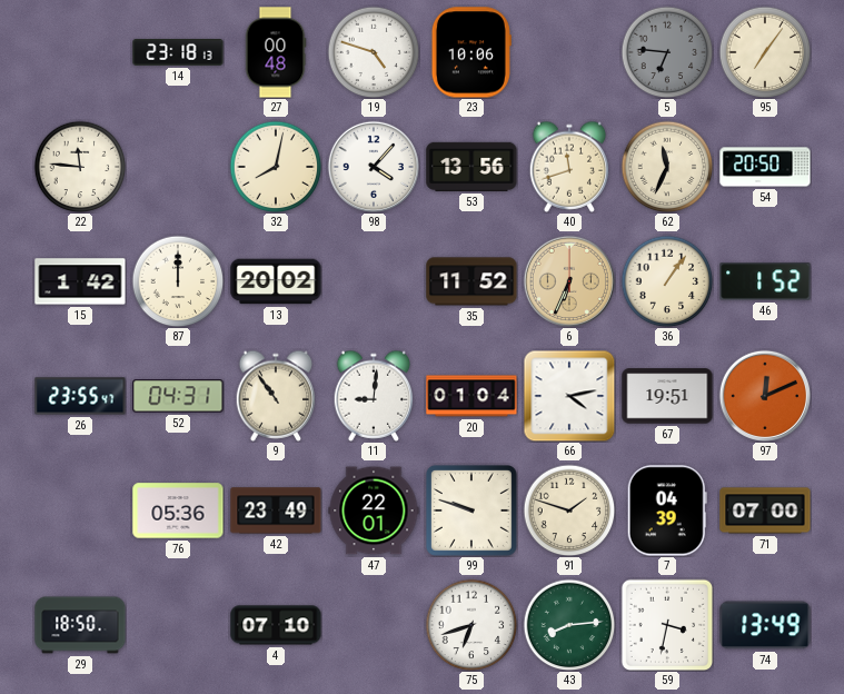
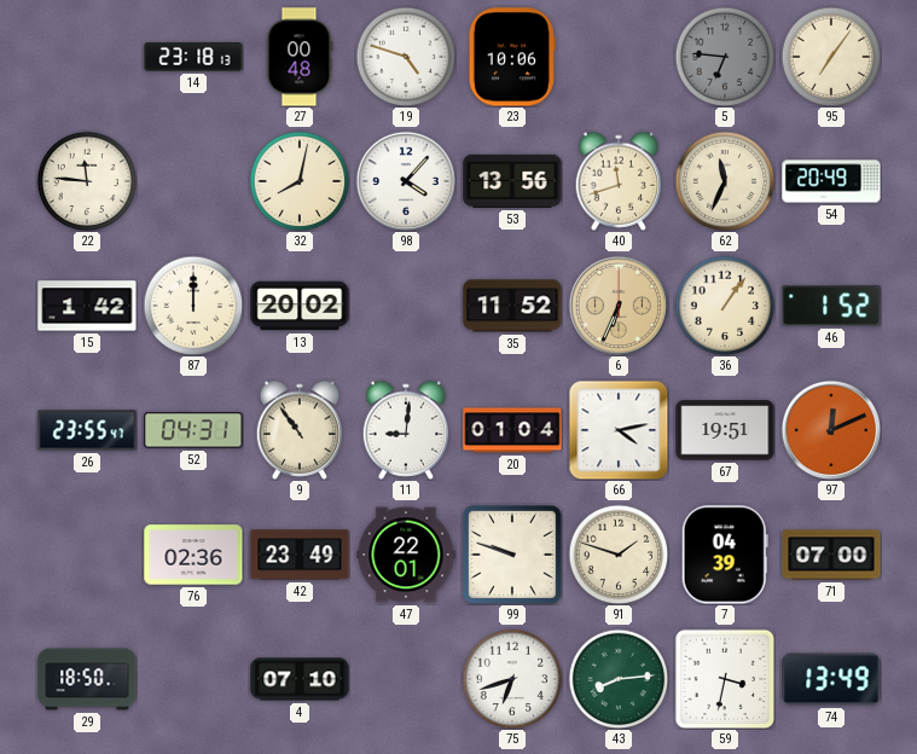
54: 20:50 -> 20:49
76: 05:36 -> 02:36
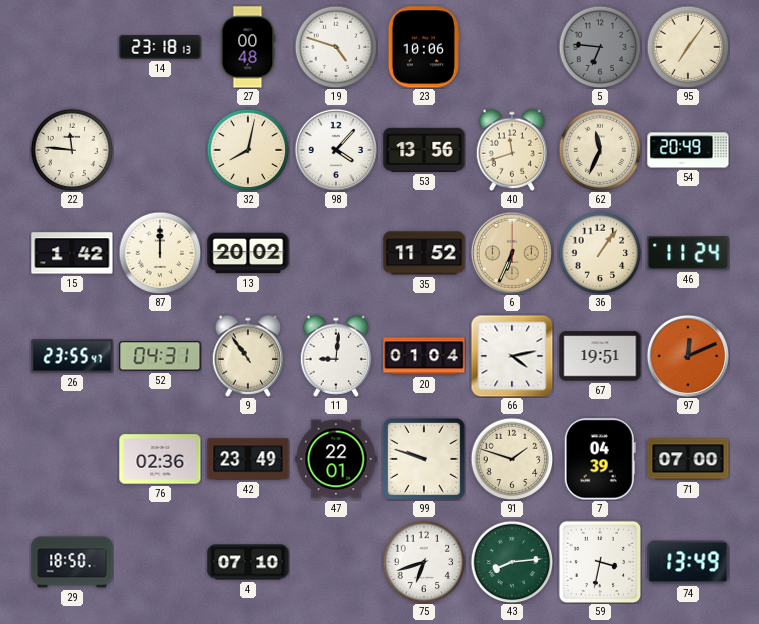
46: 1:52 -> 11:24
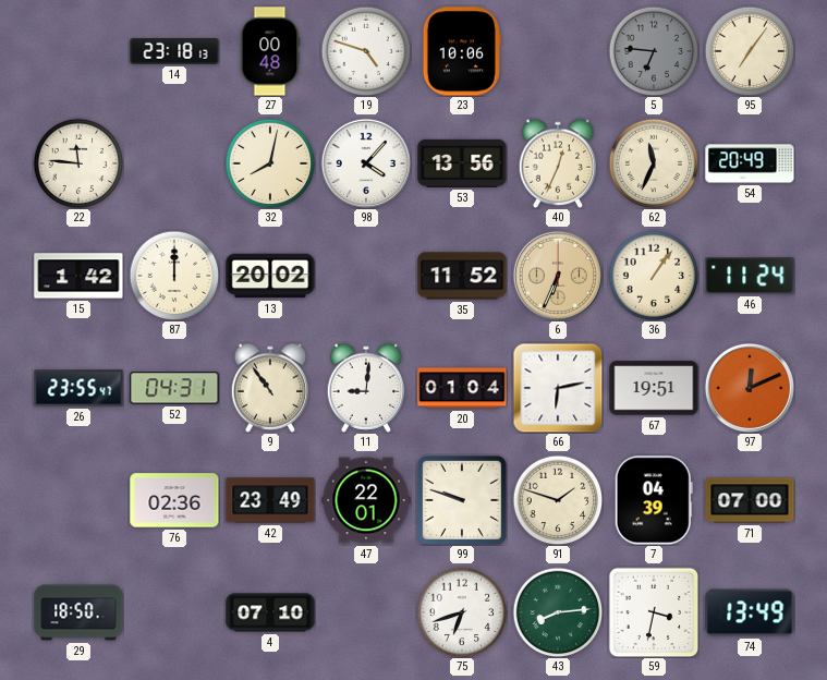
40: 11:42 -> 12:34
66: 4:13 -> 6:13
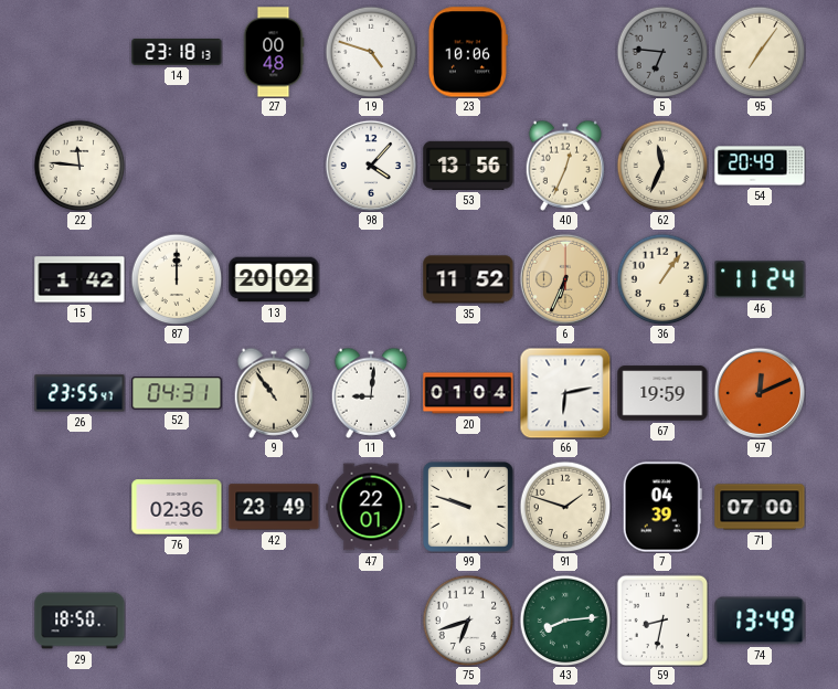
32: 8:02 -> none
67: 19:51 -> 19:59
4: 07:10 -> none
59: 3:32 -> 8:32
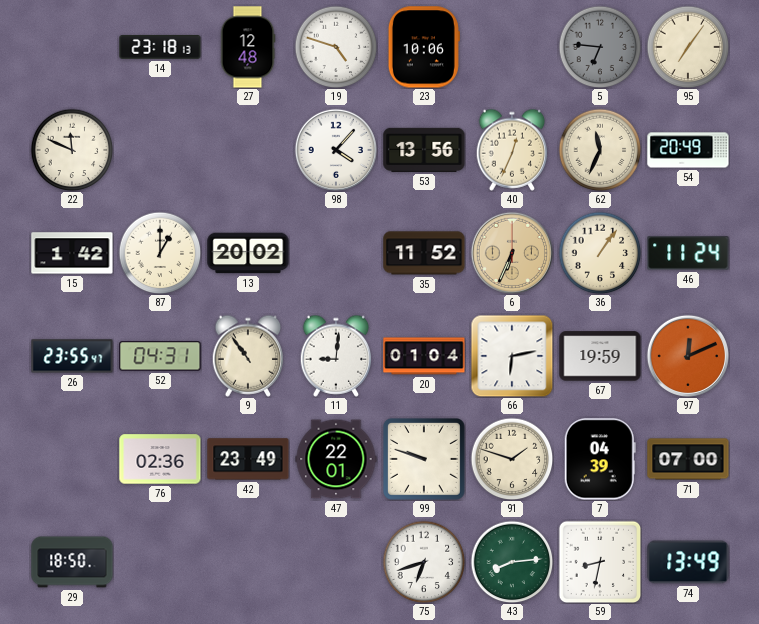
27: 00:48 -> 12:48
22: 11:46 -> 11:49
87: 12:00 -> 1:00
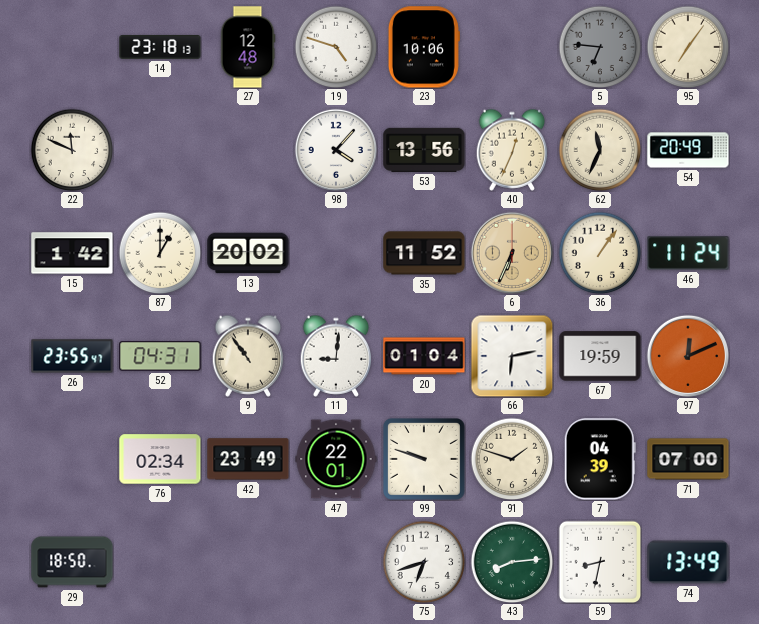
76: 02:36 -> 02:34
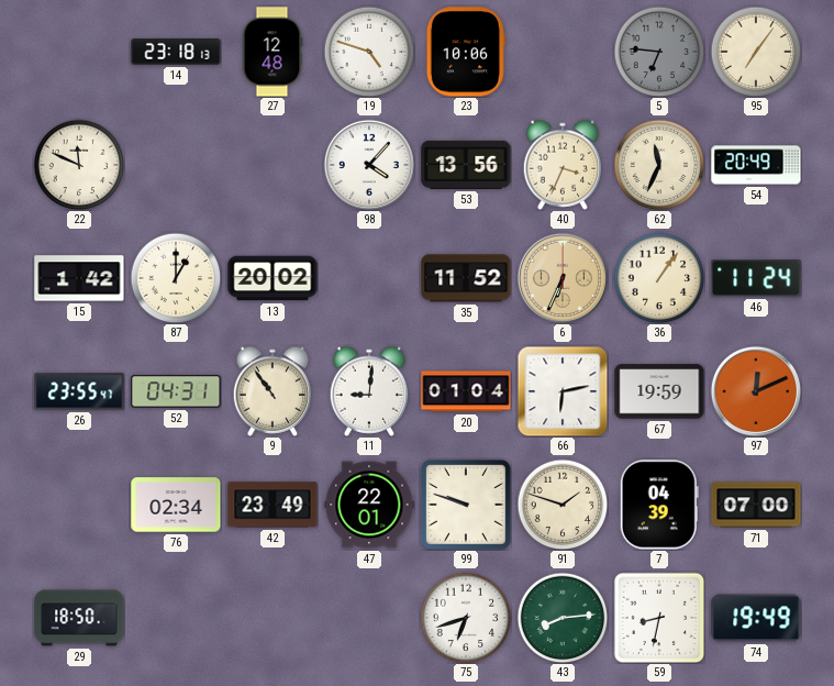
40: 12:34 -> 3:34
74: 13:49 -> 19:49
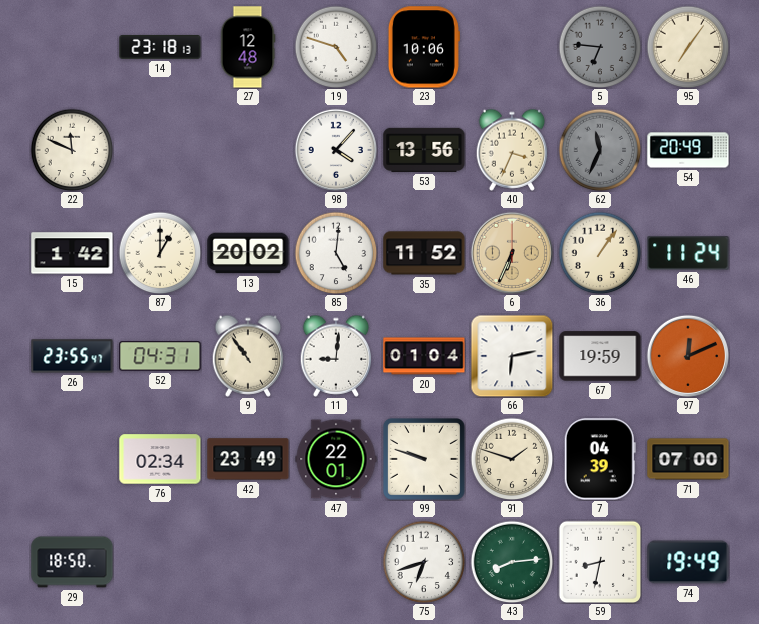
62 dial: cream -> grey
85: none -> 5:01
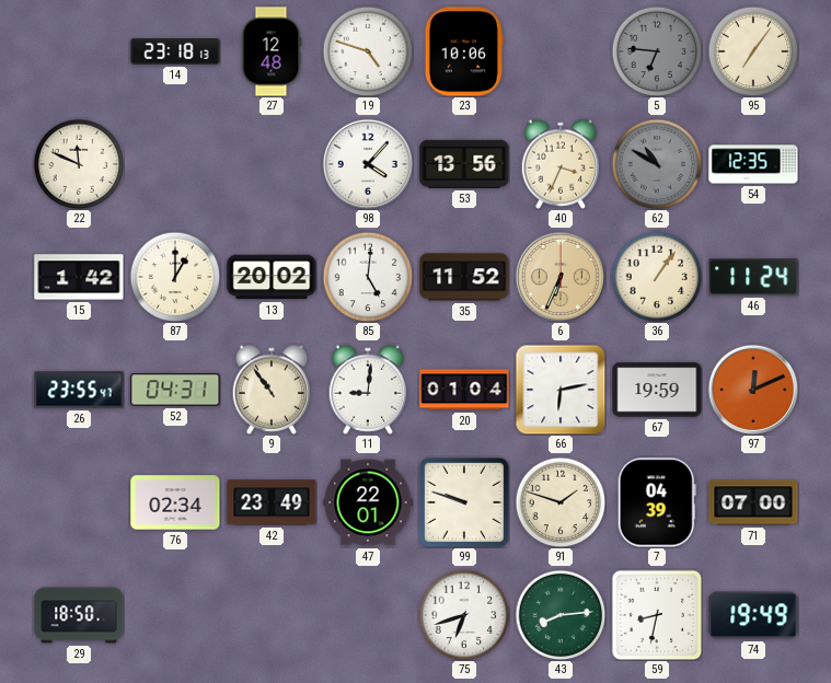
62: 11:34 -> 10:50
54: 20:49 -> 12:35
